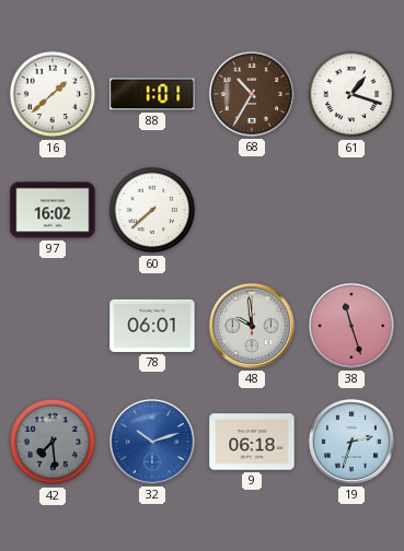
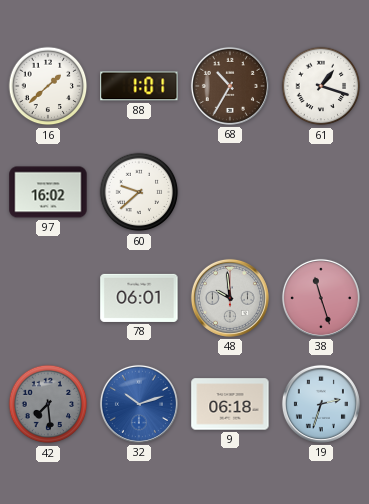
60: 7:38 -> 9:38
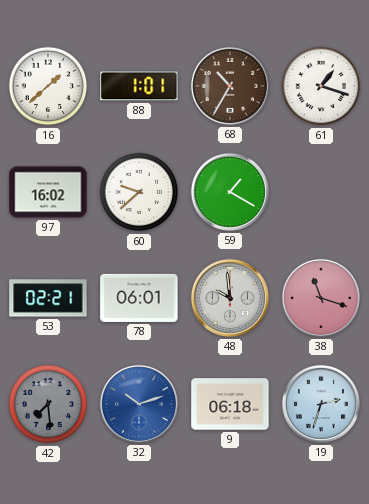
59: none -> 1:20
53: none -> 02:21
38: 11:27 -> 11:18
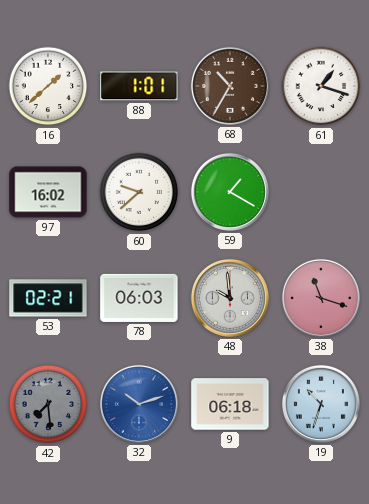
78: 06:01 -> 06:03
19: 2:33 -> 10:33
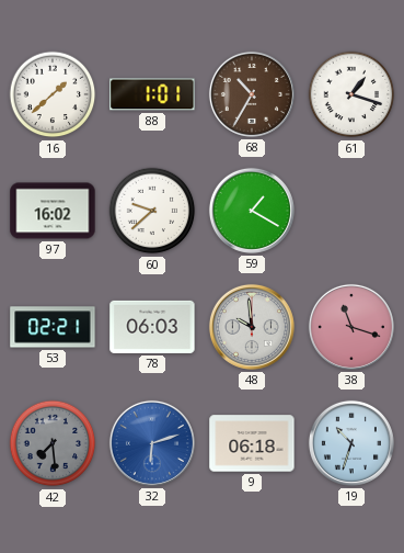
32: 10:12 -> 6:12
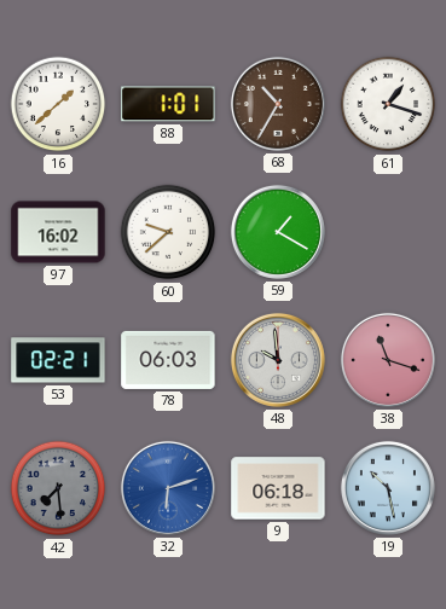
19: 10:33 -> 10:28
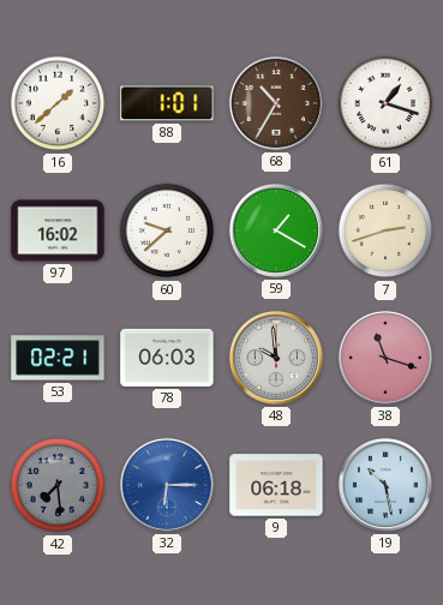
7: none -> 2:42
32: 6:12 -> 6:15
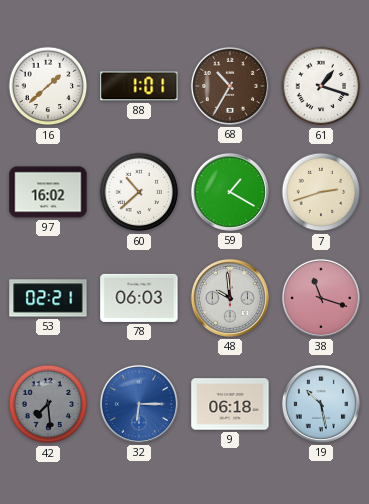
60: 9:38 -> 10:38
